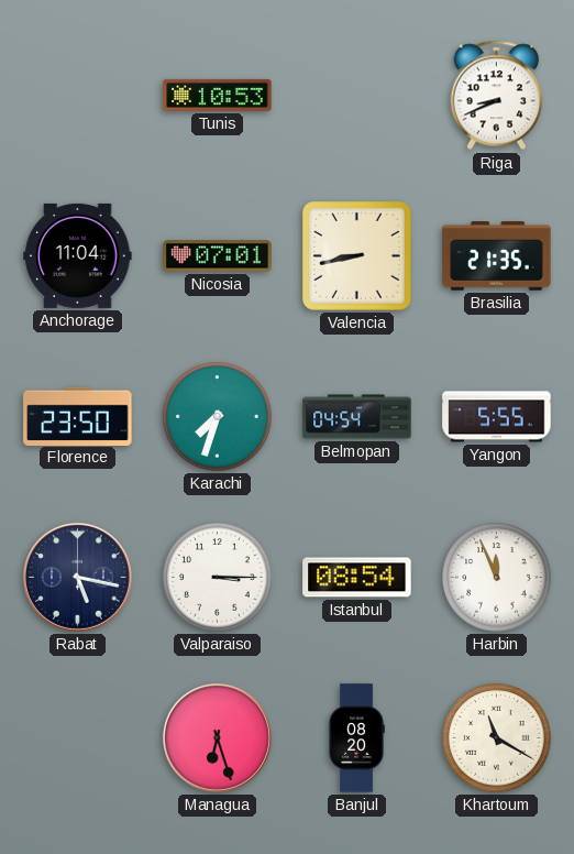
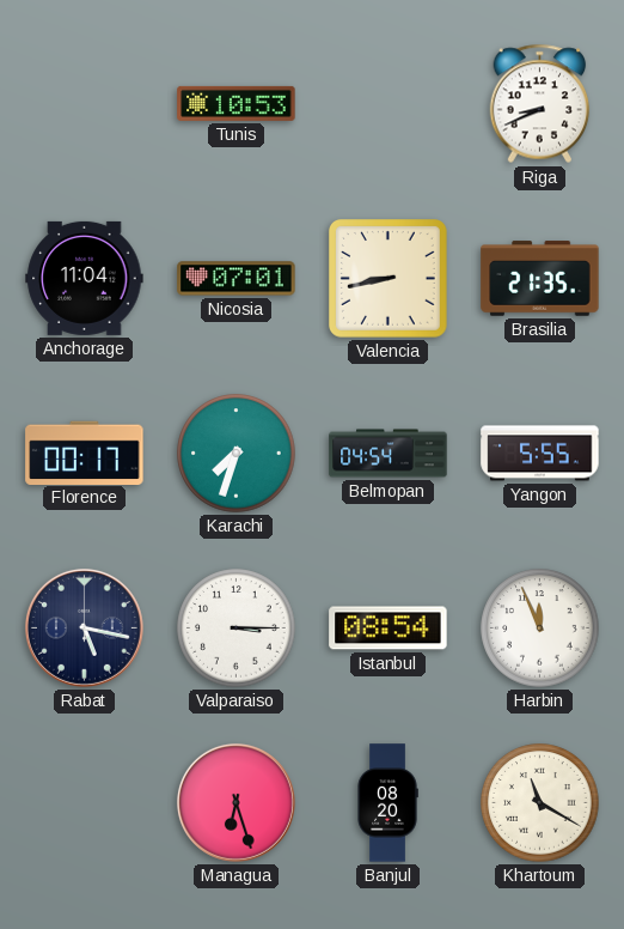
Florence: 23:50 -> 00:17
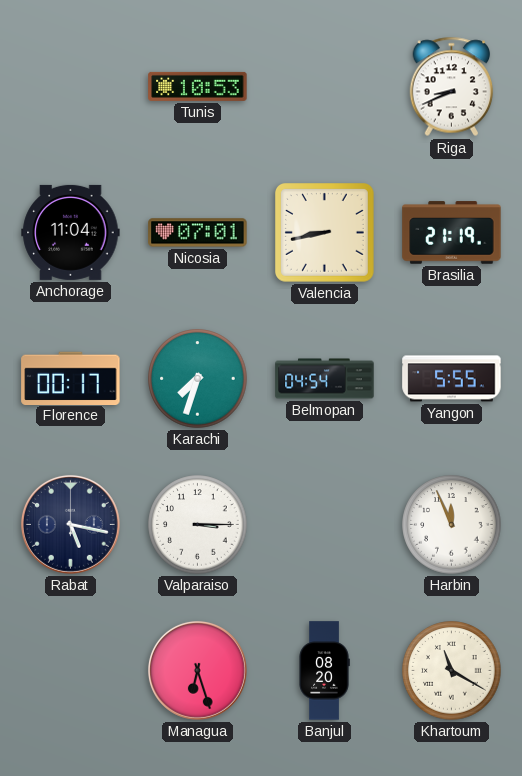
Brasilia: 21:35 -> 21:19
Istanbul: 08:54 -> none
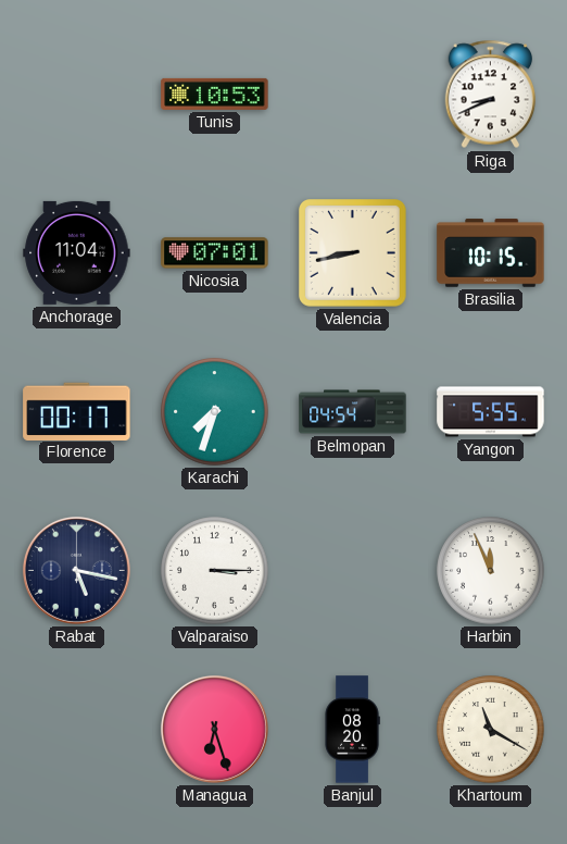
Brasilia: 21:19 -> 10:15
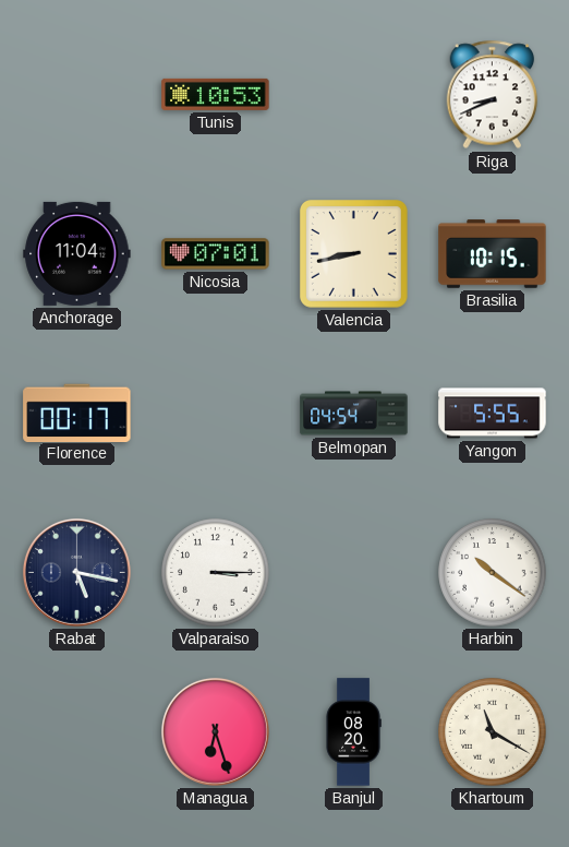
Karachi: 7:33 -> none
Harbin: 11:56 -> 10:21
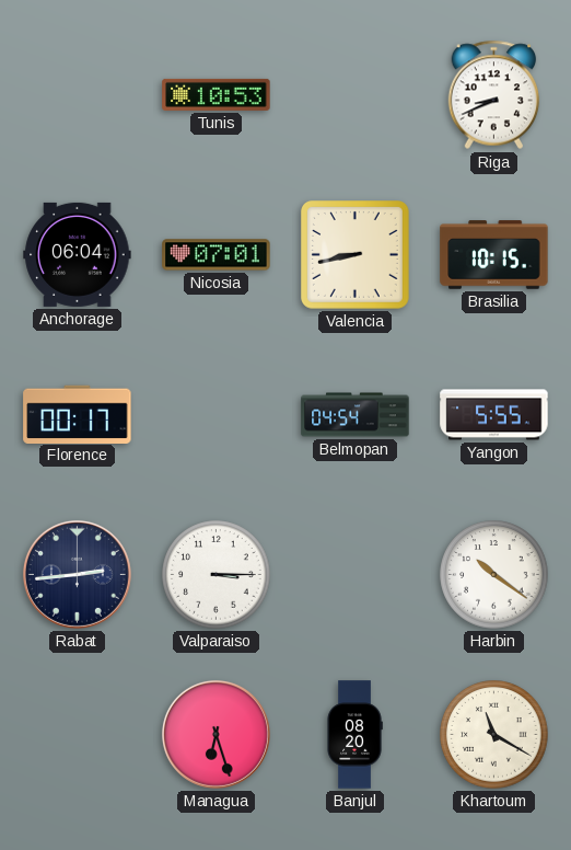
Anchorage: 11:04 -> 06:04
Rabat: 5:17 -> 2:44
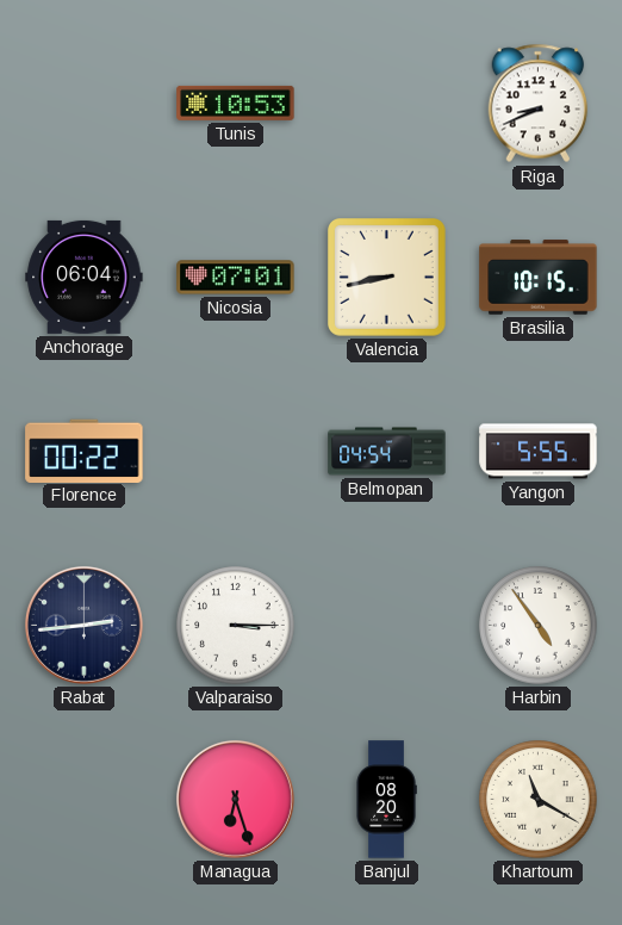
Florence: 00:17 -> 00:22
Harbin: 10:21 -> 4:54
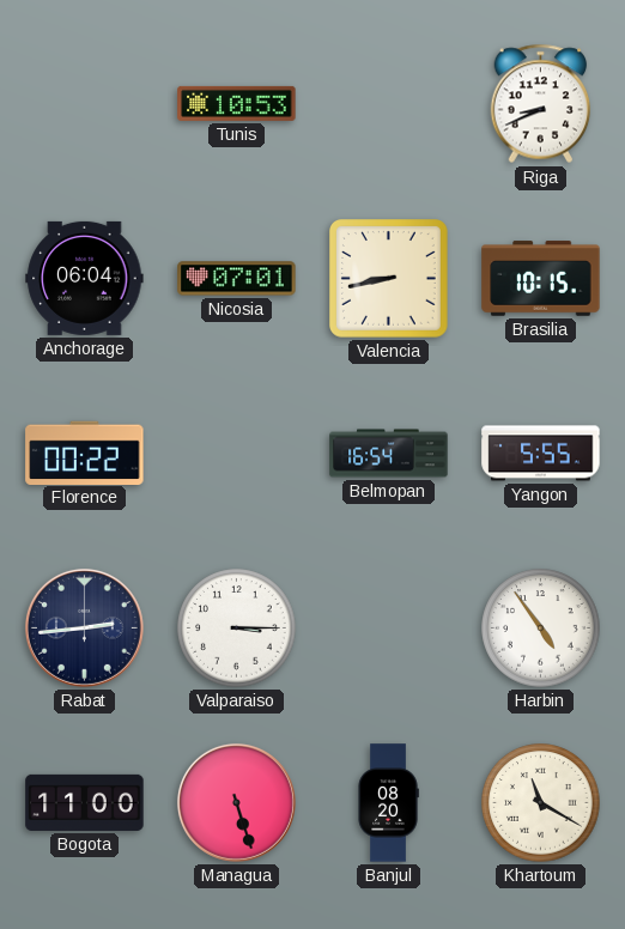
Belmopan: 04:54 -> 16:54
Bogota: none -> 11:00
Managua: 6:27 -> 5:27
